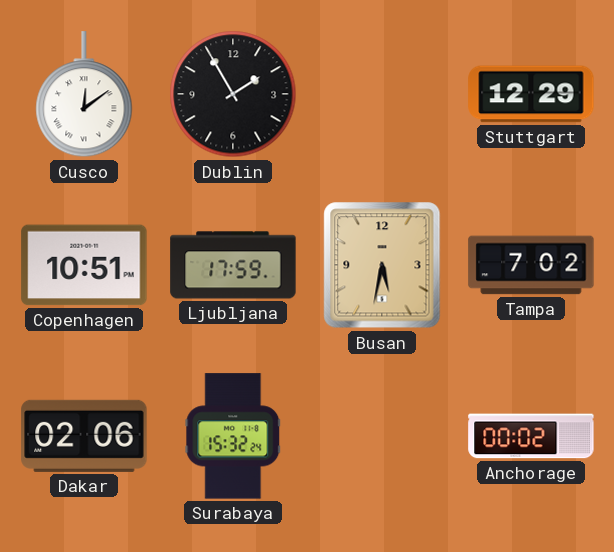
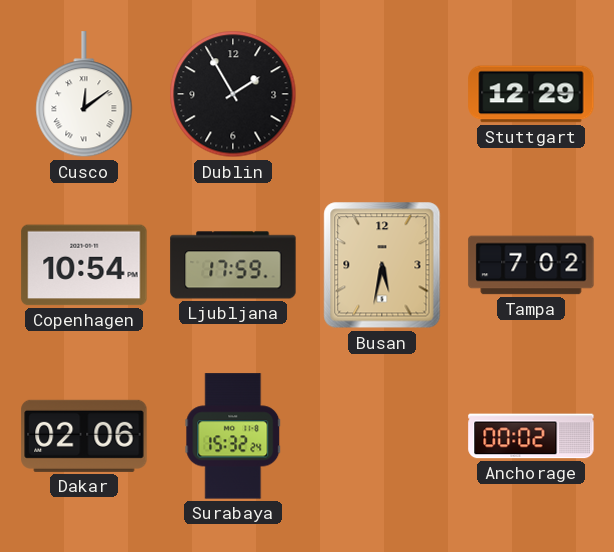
Copenhagen: 10:51 -> 10:54
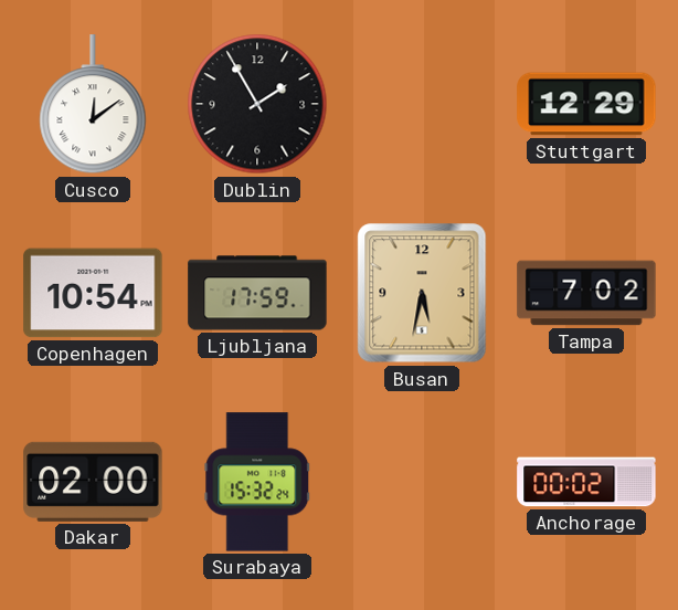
Dakar: 02:06 -> 02:00
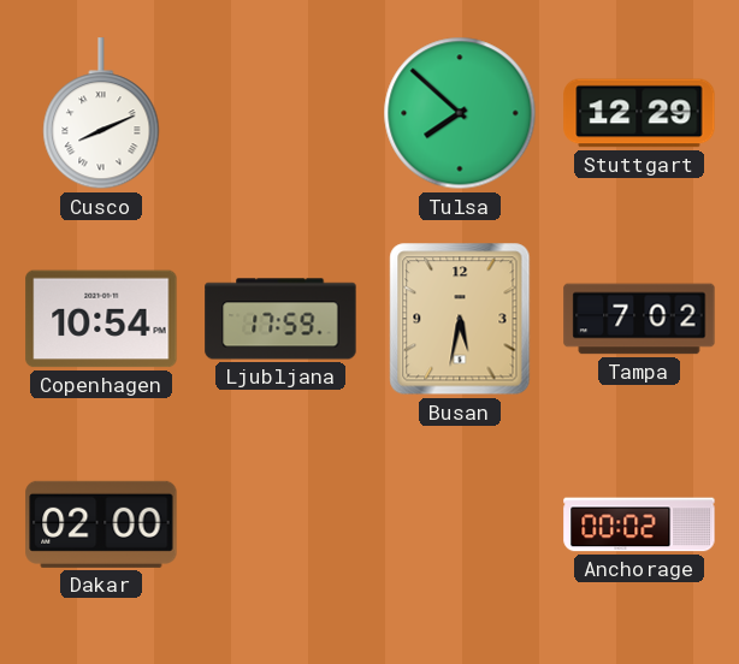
Cusco: 12:09 -> 8:11
Dublin: 1:55 -> none
Tulsa: none -> 7:52
Surabaya: 15:32 -> none
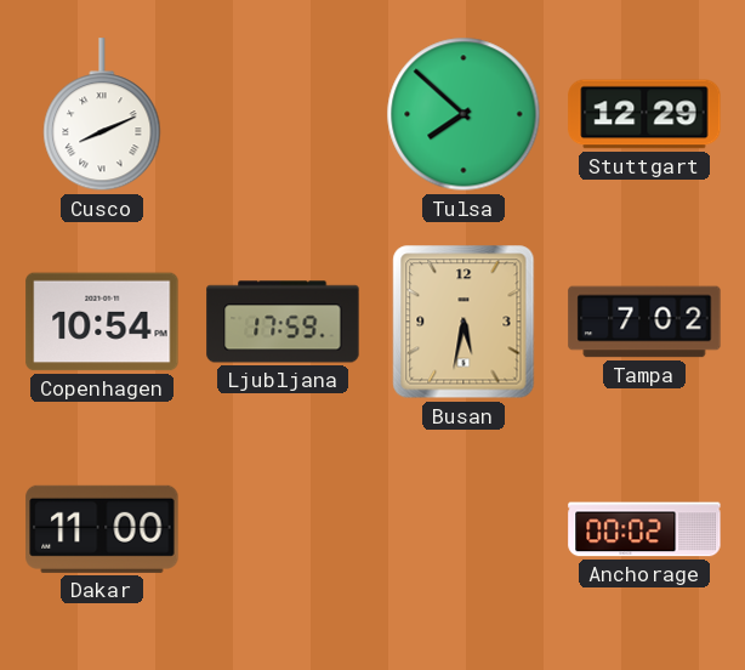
Dakar: 02:00 -> 11:00
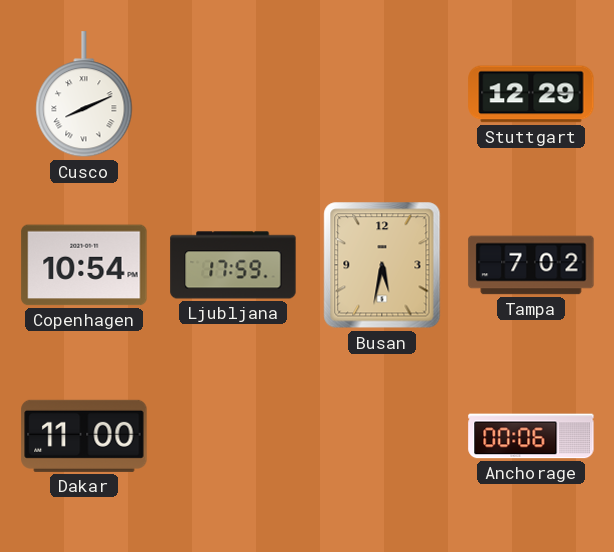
Tulsa: 7:52 -> none
Anchorage: 00:02 -> 00:06
